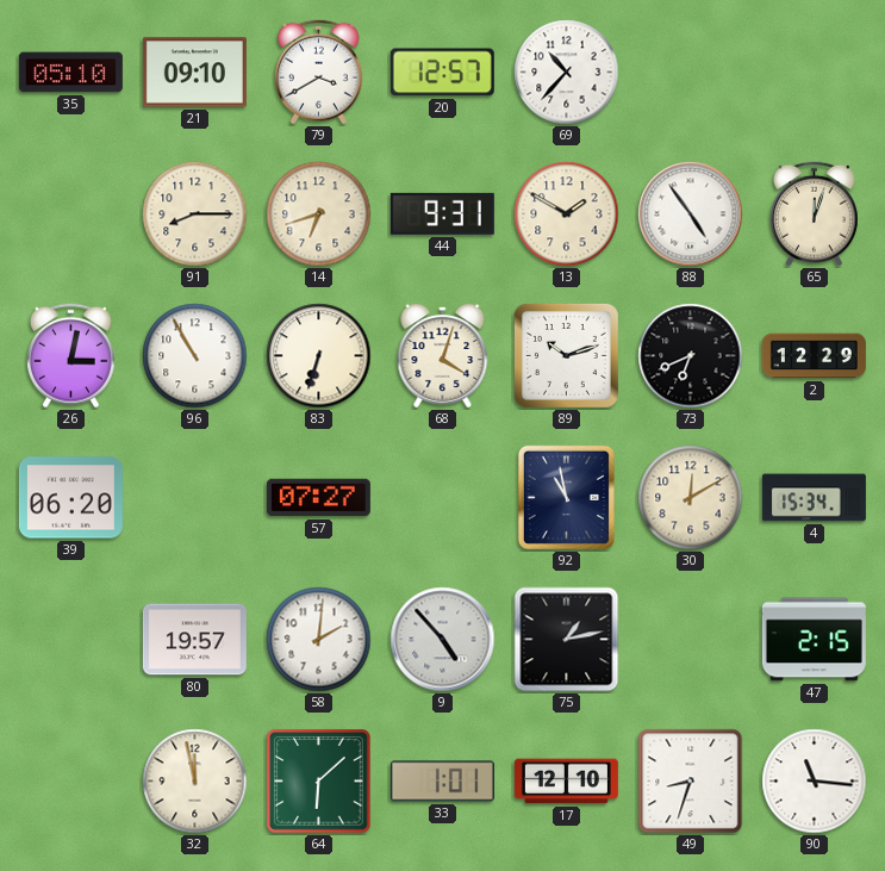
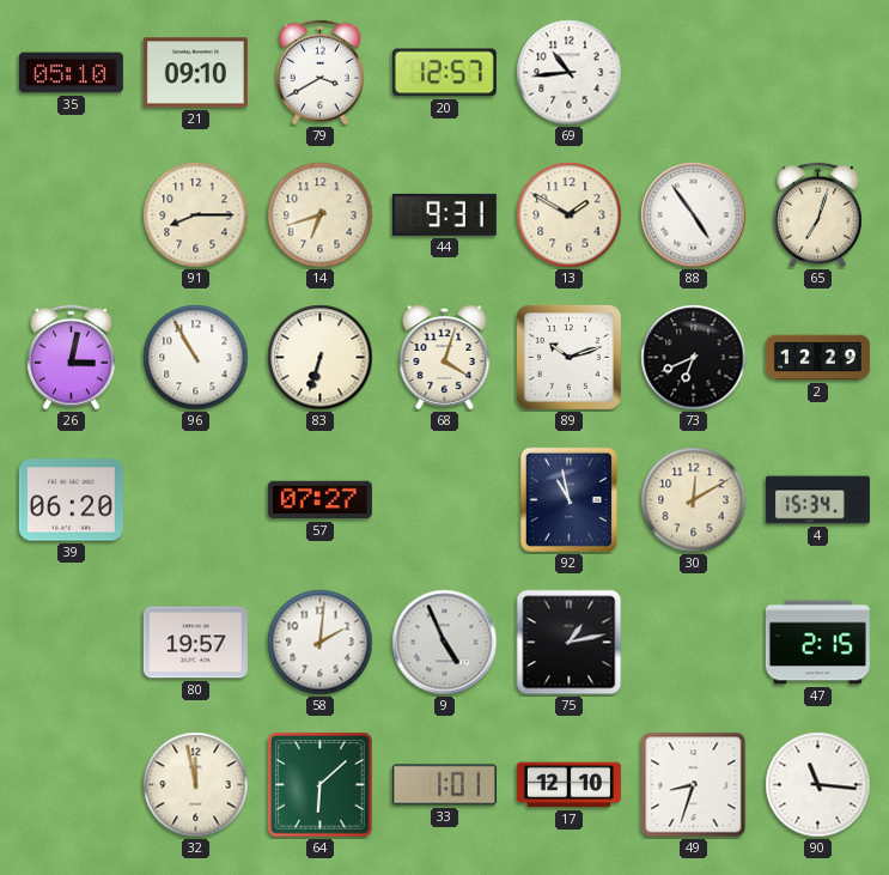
69: 10:37 -> 10:44
65: 12:03 -> 7:03
9: 4:53 -> 4:56
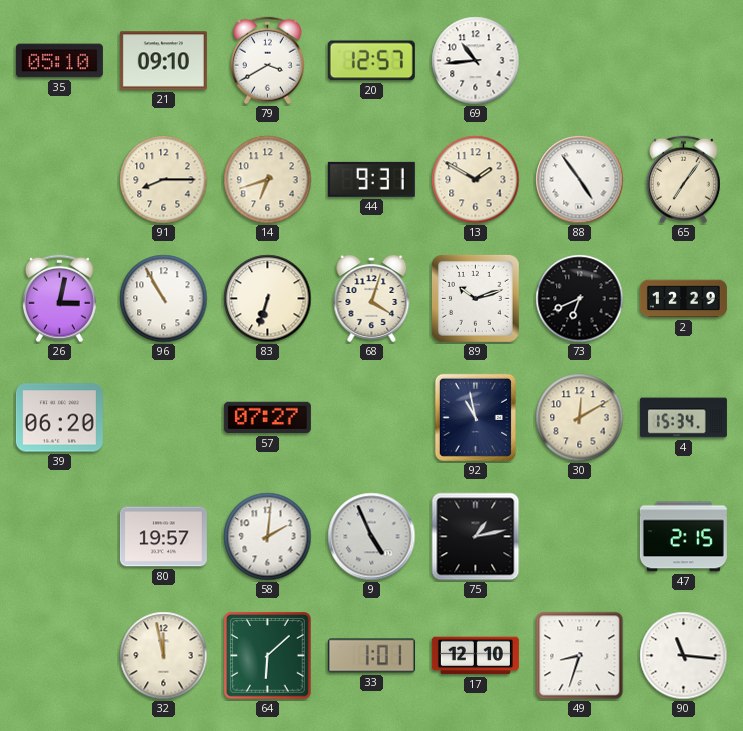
65: 7:03 -> 7:06
